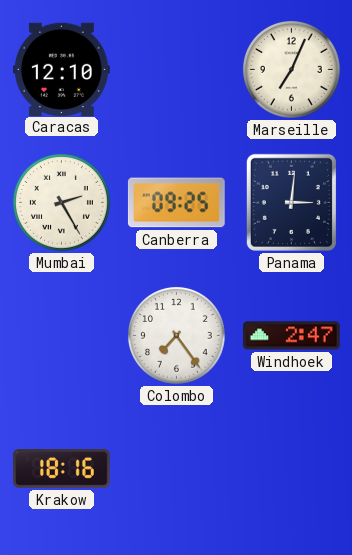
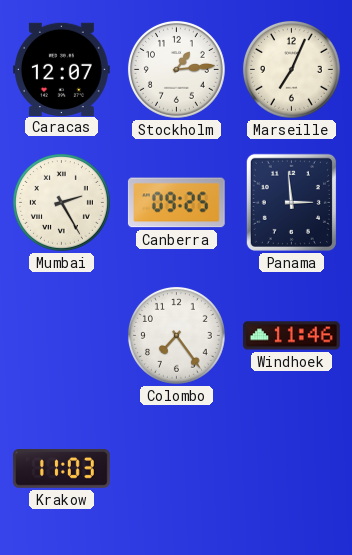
Caracas: 12:10 -> 12:07
Stockholm: none -> 1:14
Panama: 3:01 -> 2:59
Windhoek: 2:47 -> 11:46
Krakow: 18:16 -> 11:03
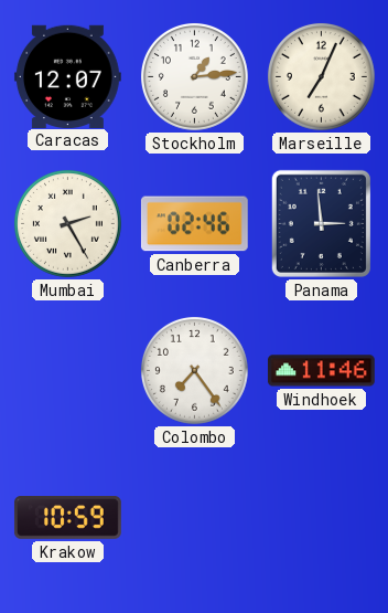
Canberra: 09:25 -> 02:46
Krakow: 11:03 -> 10:59
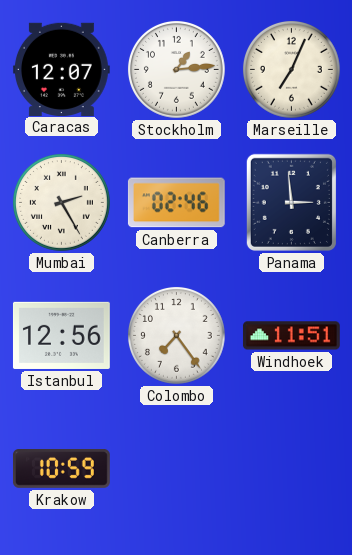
Istanbul: none -> 12:56
Windhoek: 11:46 -> 11:51
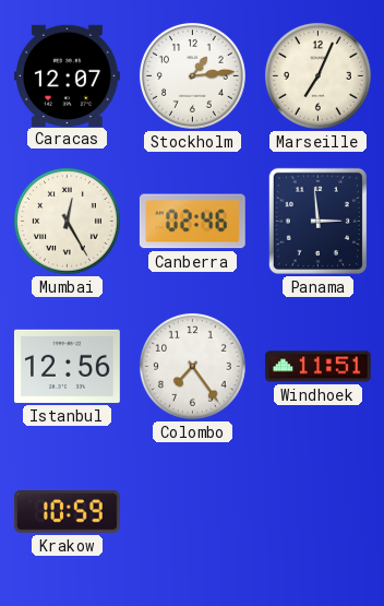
Mumbai: 2:25 -> 12:25
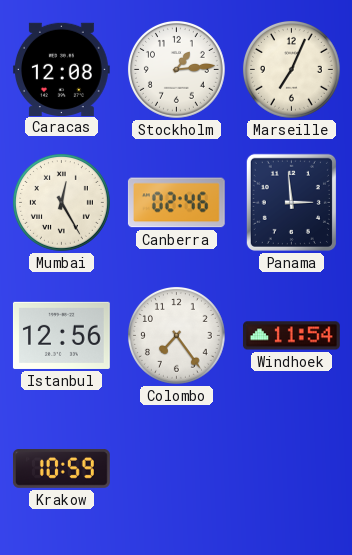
Caracas: 12:07 -> 12:08
Windhoek: 11:51 -> 11:54
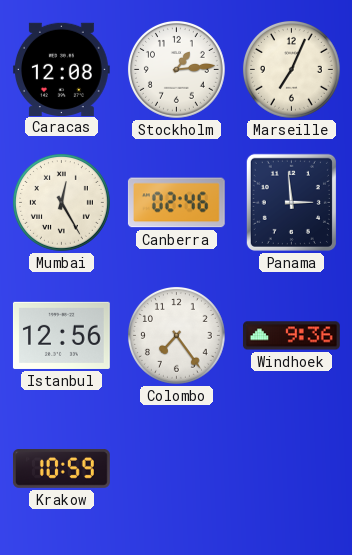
Windhoek: 11:54 -> 9:36
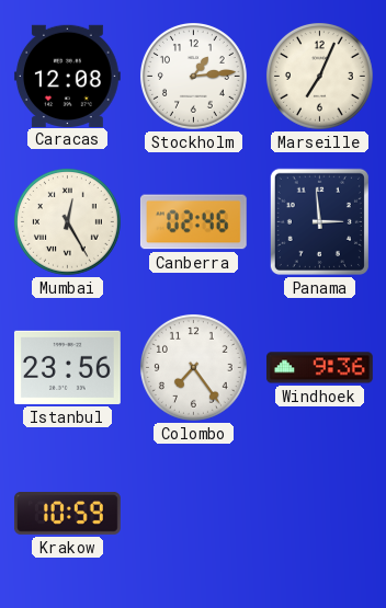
Istanbul: 12:56 -> 23:56
